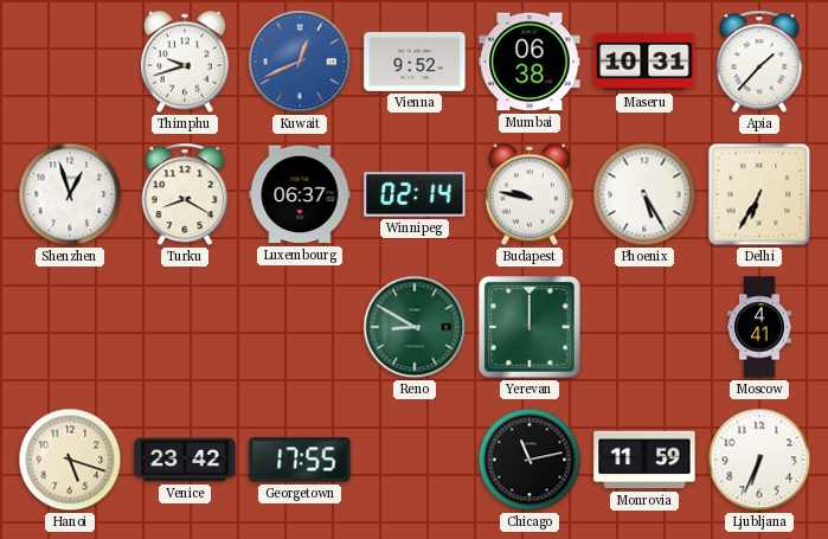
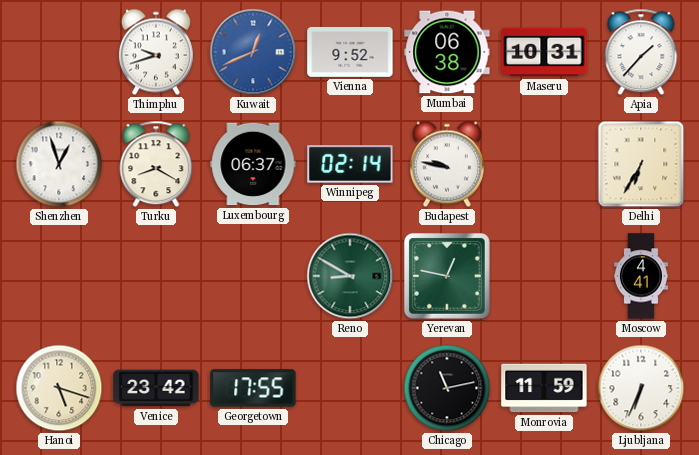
Phoenix: 5:25 -> none
Yerevan: 12:00 -> 12:47
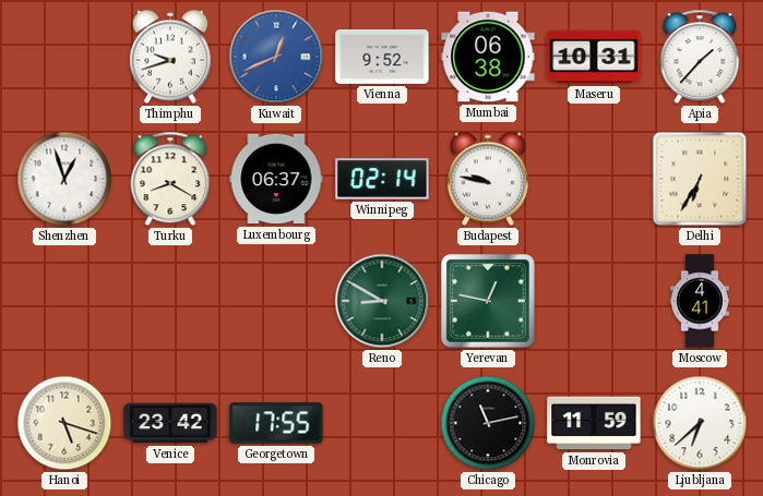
Ljubljana: 6:34 -> 6:38
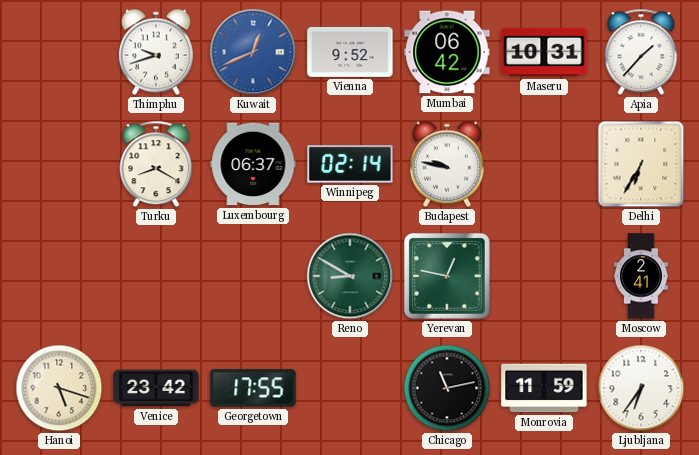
Mumbai: 06:38 -> 06:42
Shenzhen: 12:57 -> none
Moscow: 4:41 -> 2:41
Ljubljana: 6:38 -> 6:36
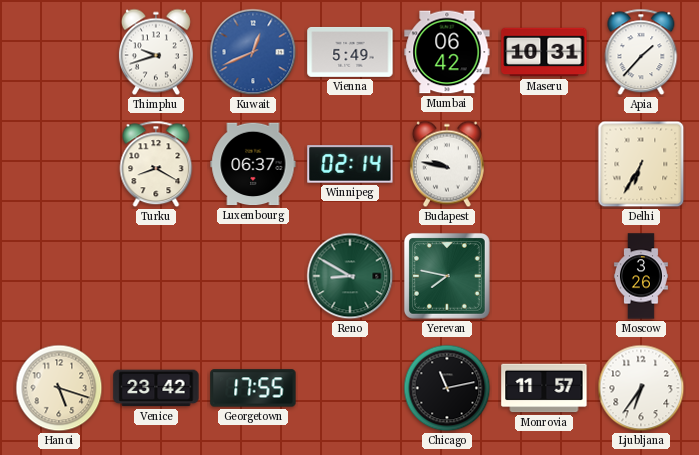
Vienna: 9:52 -> 5:49
Yerevan: 12:47 -> 7:47
Moscow: 2:41 -> 3:26
Monrovia: 11:59 -> 11:57
